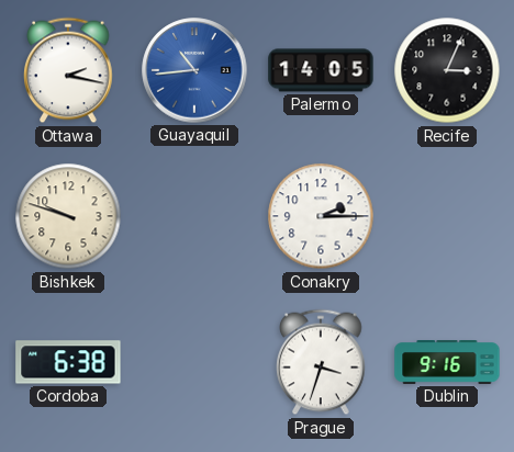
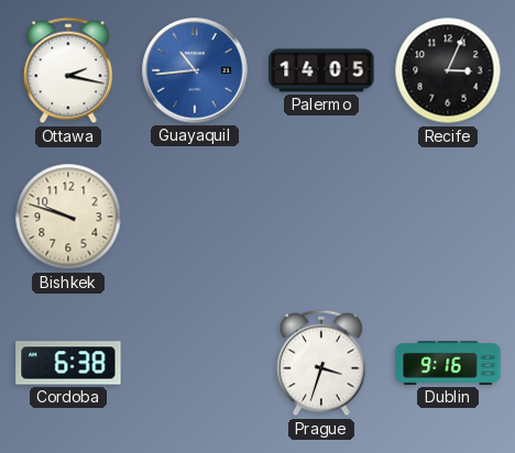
Conakry: 2:15 -> none
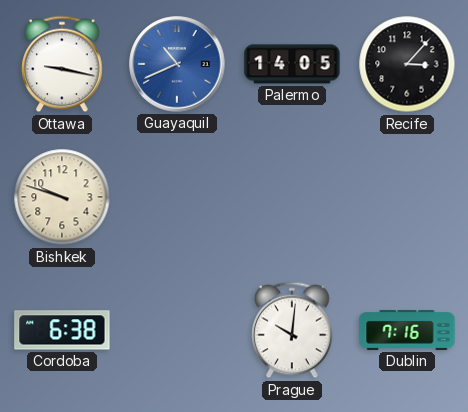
Ottawa: 2:17 -> 9:17
Guayaquil: 10:44 -> 10:41
Recife: 3:04 -> 3:07
Prague: 3:33 -> 10:01
Dublin: 9:16 -> 7:16
